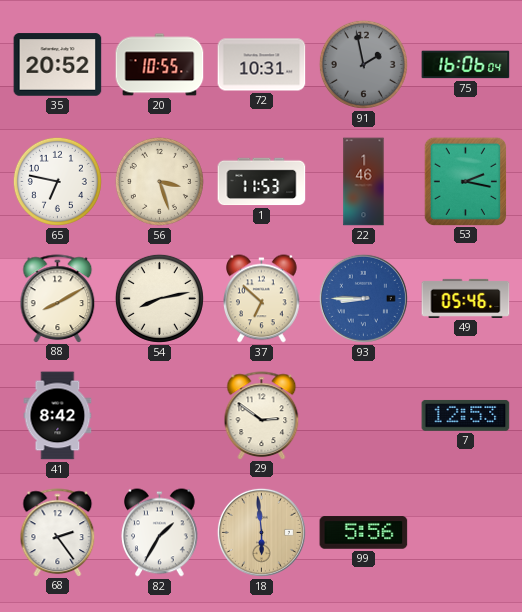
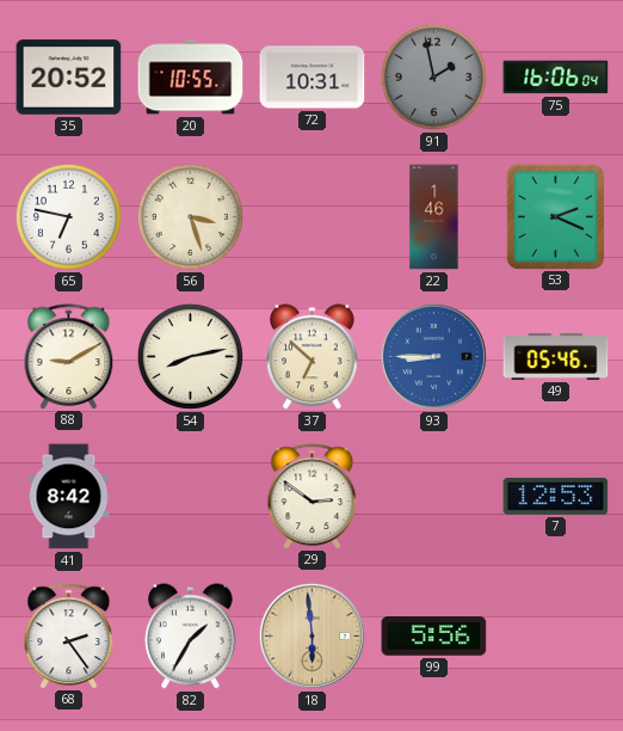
1: 11:53 -> none
53: 2:17 -> 2:19
88: 8:10 -> 9:10
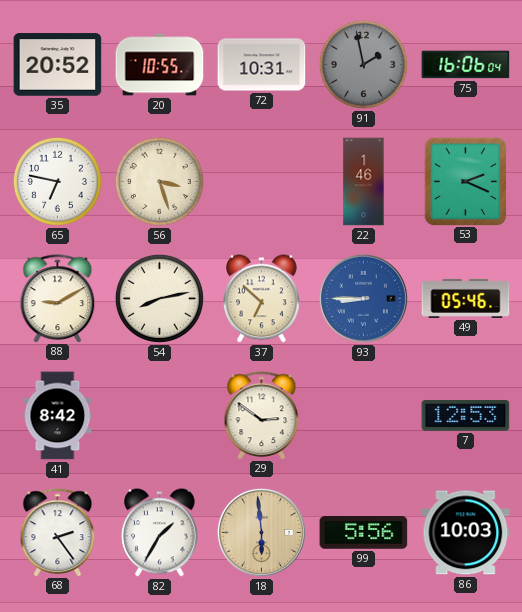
86: none -> 10:03
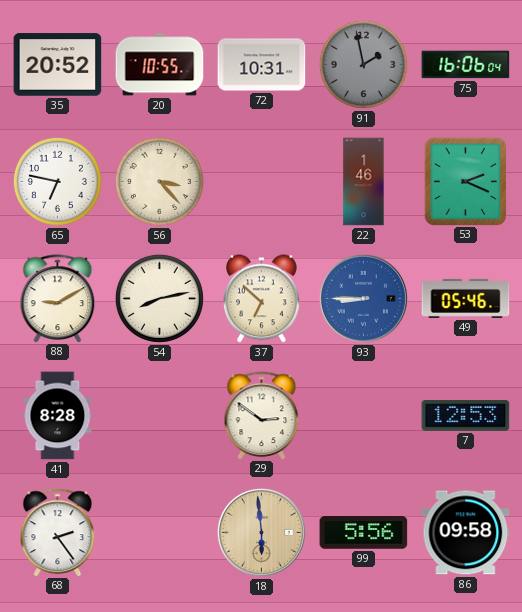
56: 3:27 -> 3:23
41: 8:42 -> 8:28
82: 1:35 -> none
86: 10:03 -> 09:58
